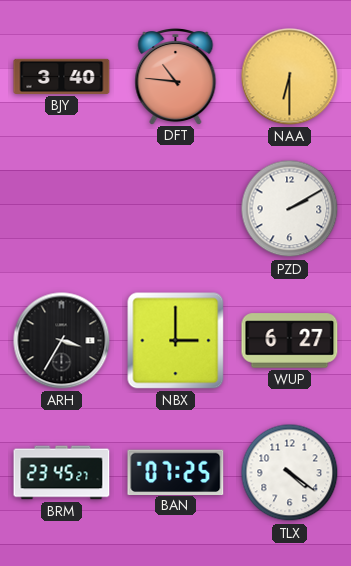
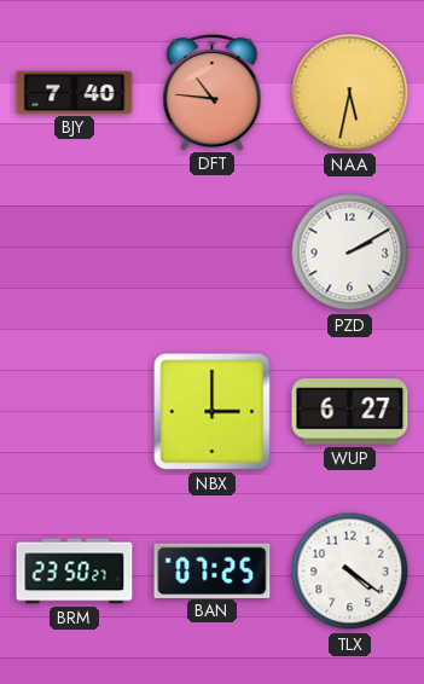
BJY: 3:40 -> 7:40
NAA: 6:30 -> 5:32
ARH: 3:35 -> none
BRM: 23:45 -> 23:50
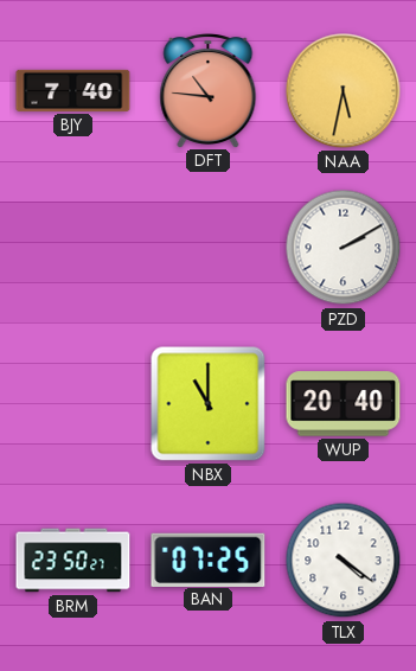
NBX: 3:00 -> 11:00
WUP: 6:27 -> 20:40
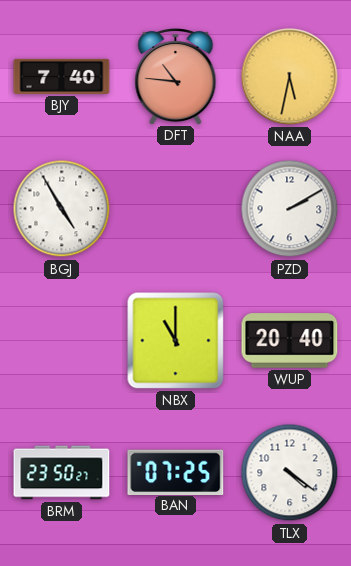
BGJ: none -> 4:55
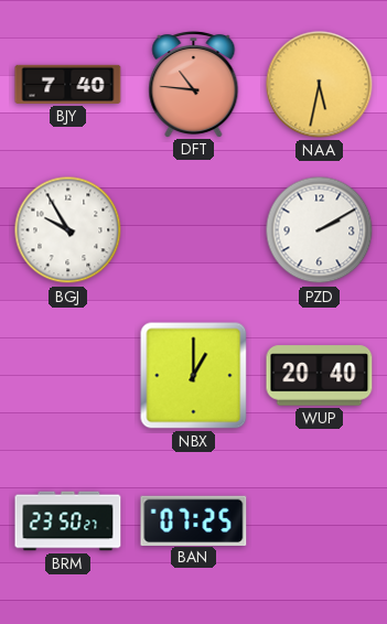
BGJ: 4:55 -> 9:55
NBX: 11:00 -> 1:00
TLX: 4:21 -> none
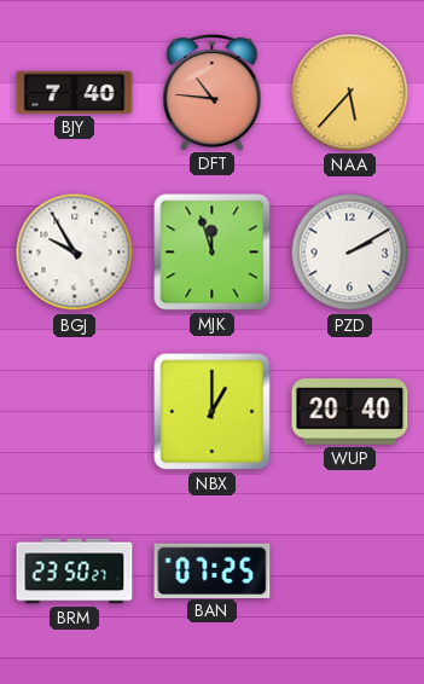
NAA: 5:32 -> 5:37
MJK: none -> 11:57
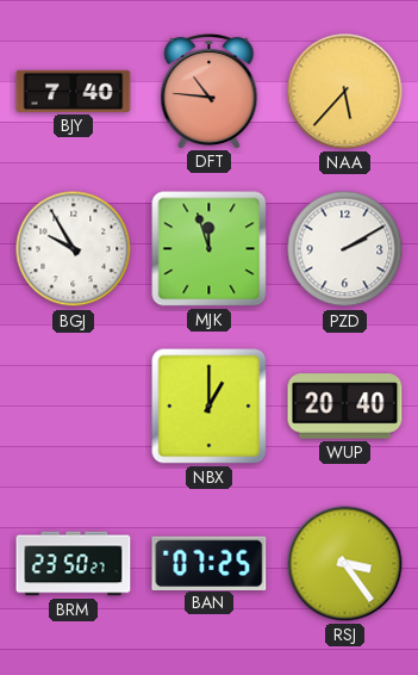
RSJ: none -> 3:24
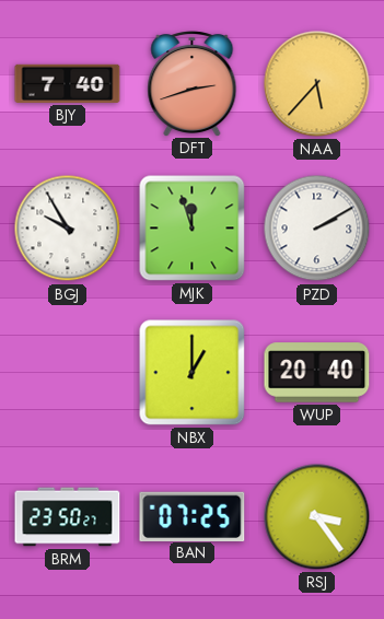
DFT: 10:46 -> 2:42
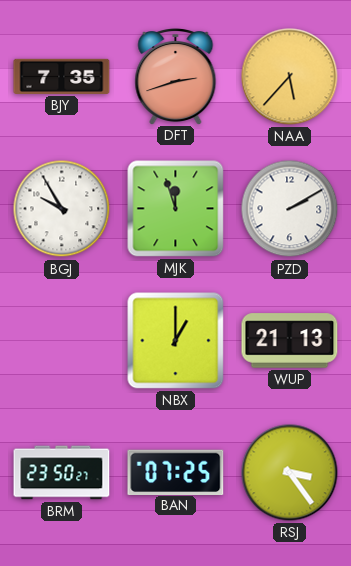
BJY: 7:40 -> 7:35
WUP: 20:40 -> 21:13
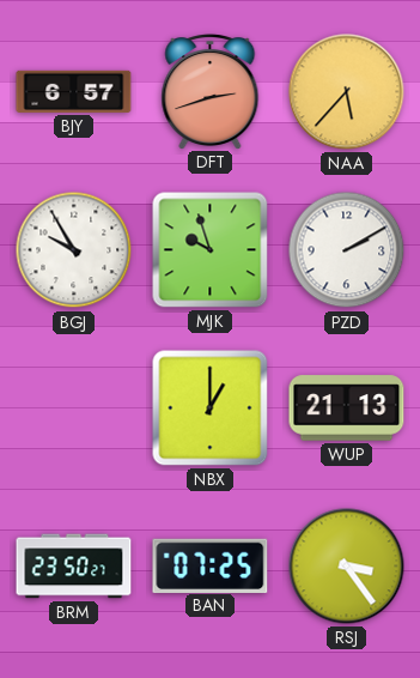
BJY: 7:35 -> 6:57
MJK: 11:57 -> 9:57
